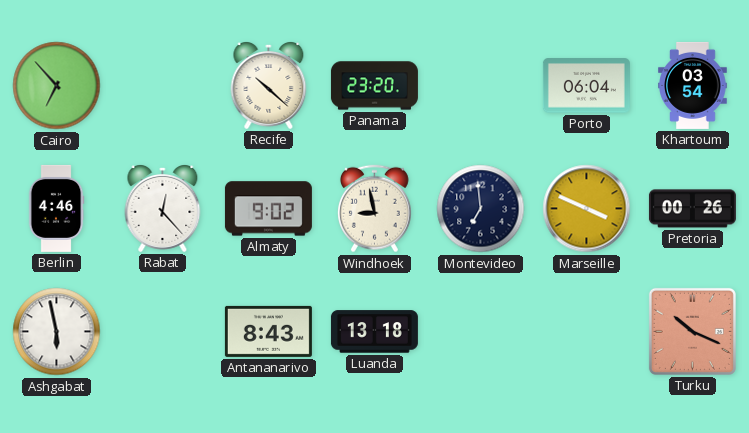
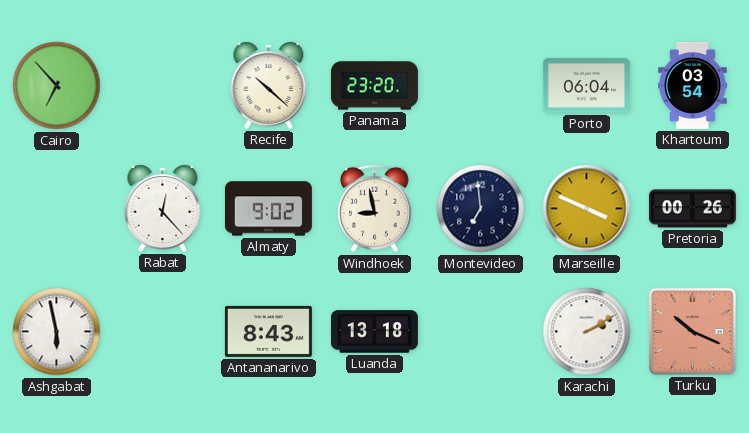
Berlin: 4:46 -> none
Karachi: none -> 2:10
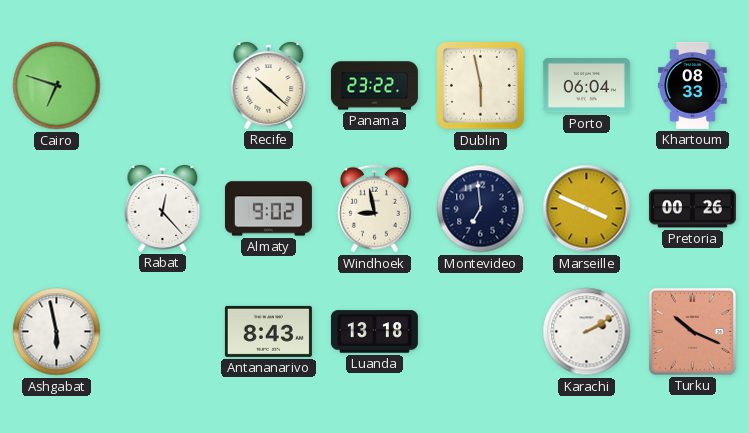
Cairo: 6:53 -> 6:48
Panama: 23:20 -> 23:22
Dublin: none -> 5:58
Khartoum: 03:54 -> 08:33
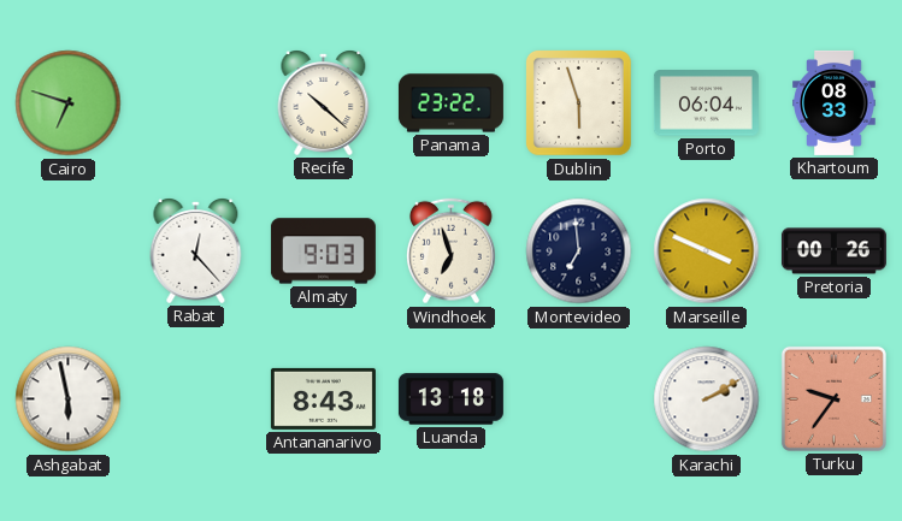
Dublin: 5:58 -> 5:57
Almaty: 9:02 -> 9:03
Windhoek: 8:58 -> 6:57
Turku: 10:19 -> 9:36
